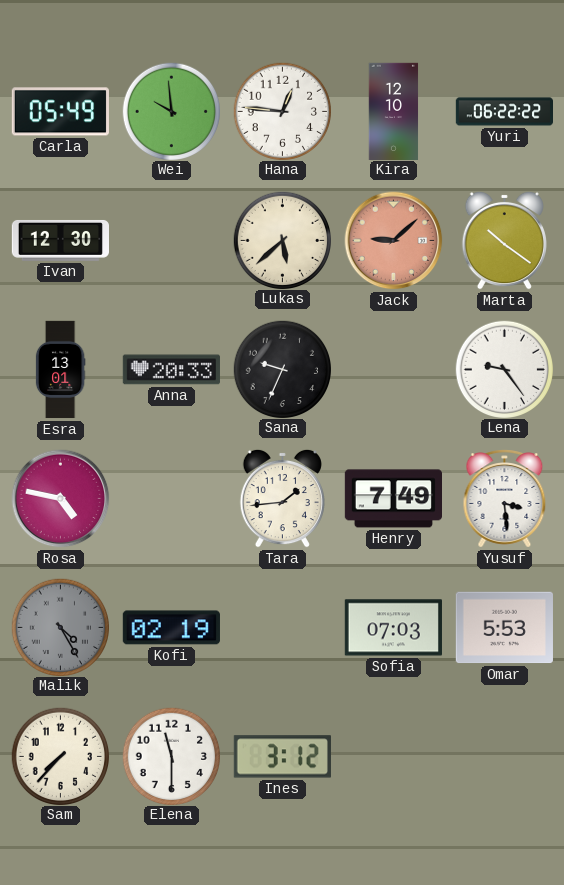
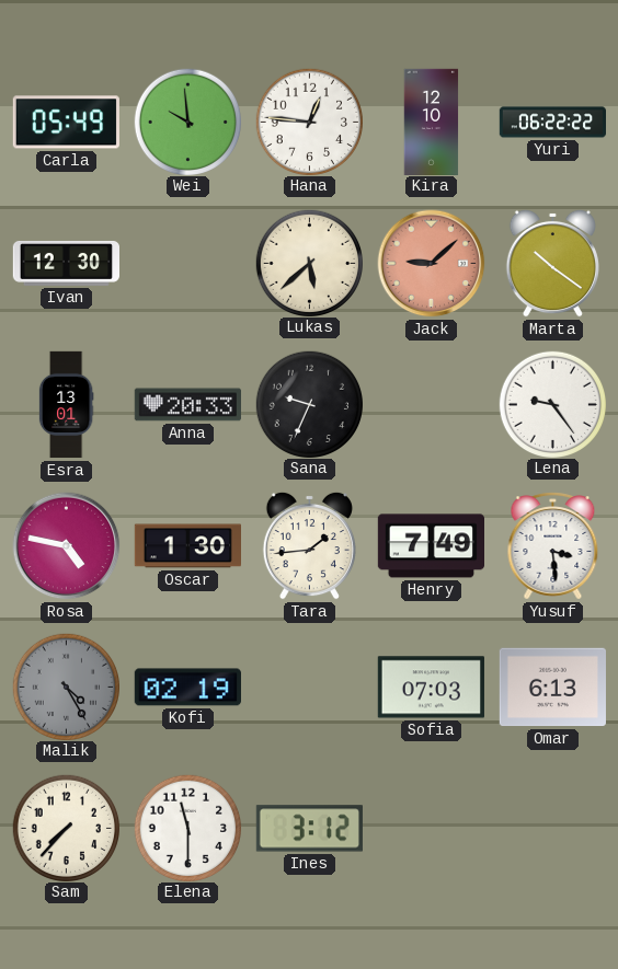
Oscar: none -> 1:30
Omar: 5:53 -> 6:13
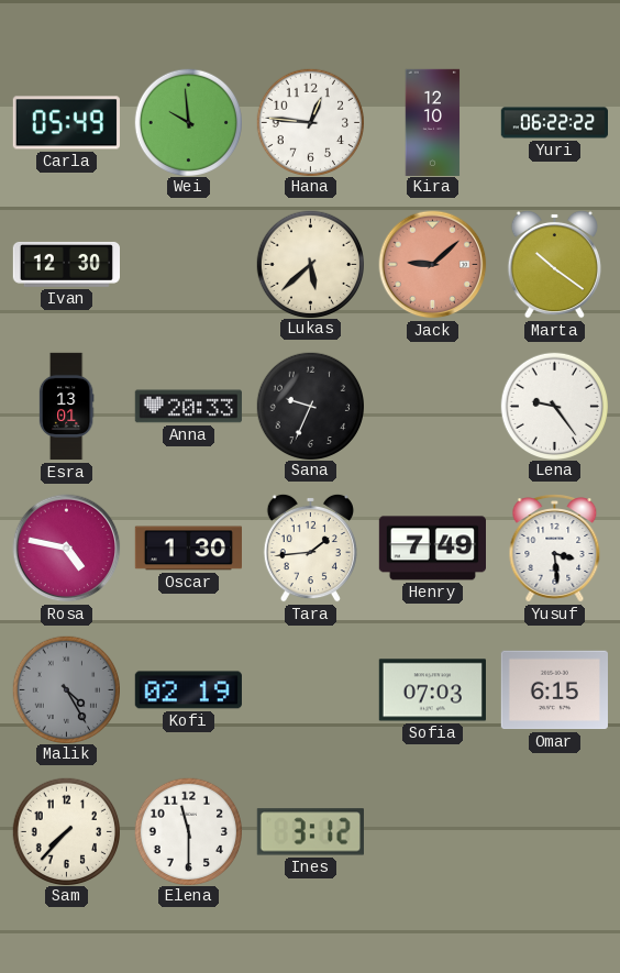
Omar: 6:13 -> 6:15
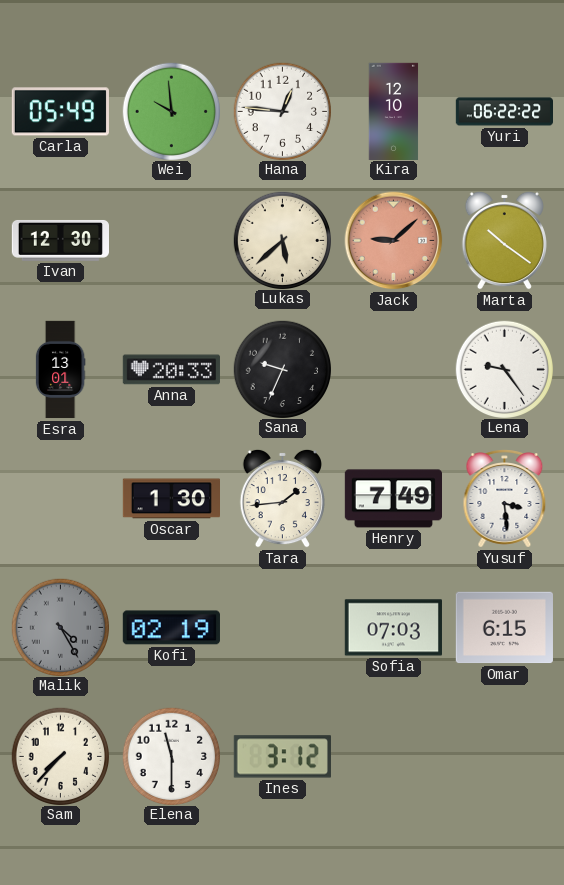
Rosa: 4:47 -> none
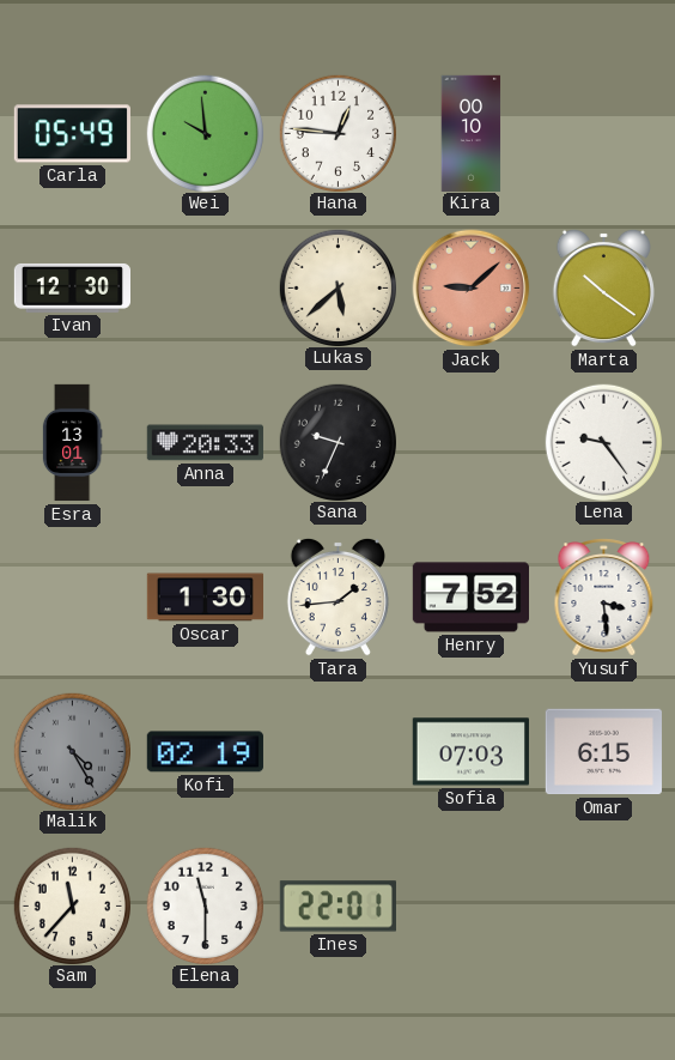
Kira: 12:10 -> 00:10
Yuri: 06:22 -> none
Henry: 7:49 -> 7:52
Sam: 7:37 -> 11:37
Ines: 3:12 -> 22:01
